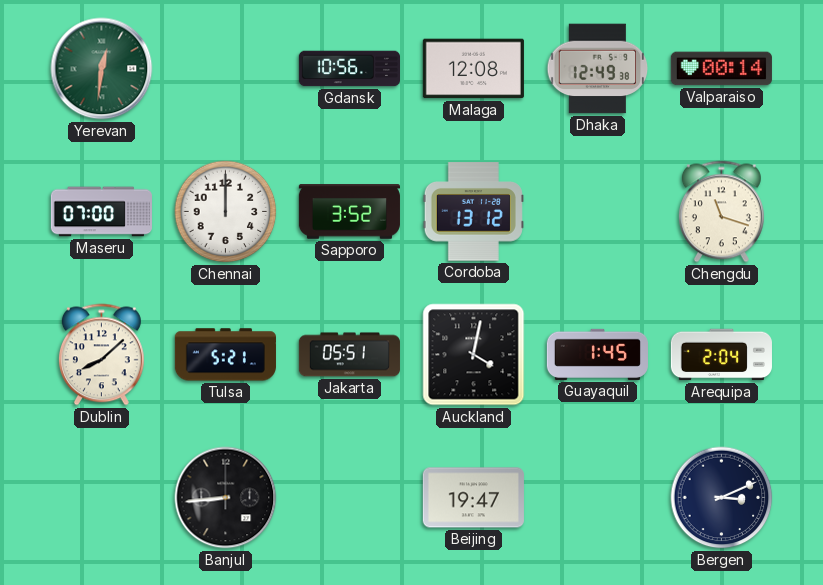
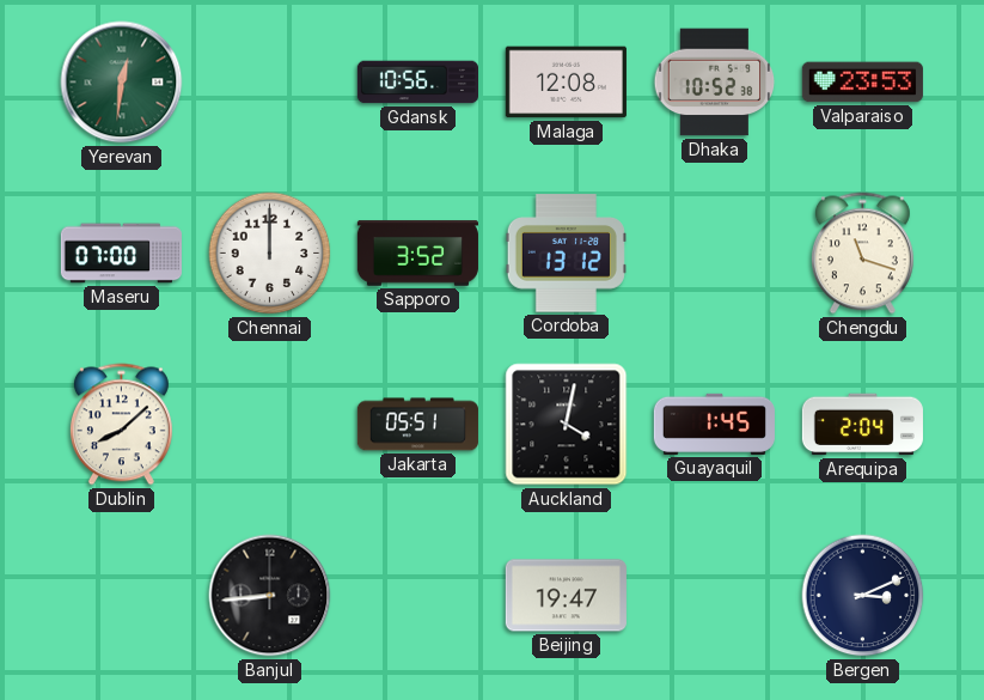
Dhaka: 12:49 -> 10:52
Valparaiso: 00:14 -> 23:53
Tulsa: 5:21 -> none
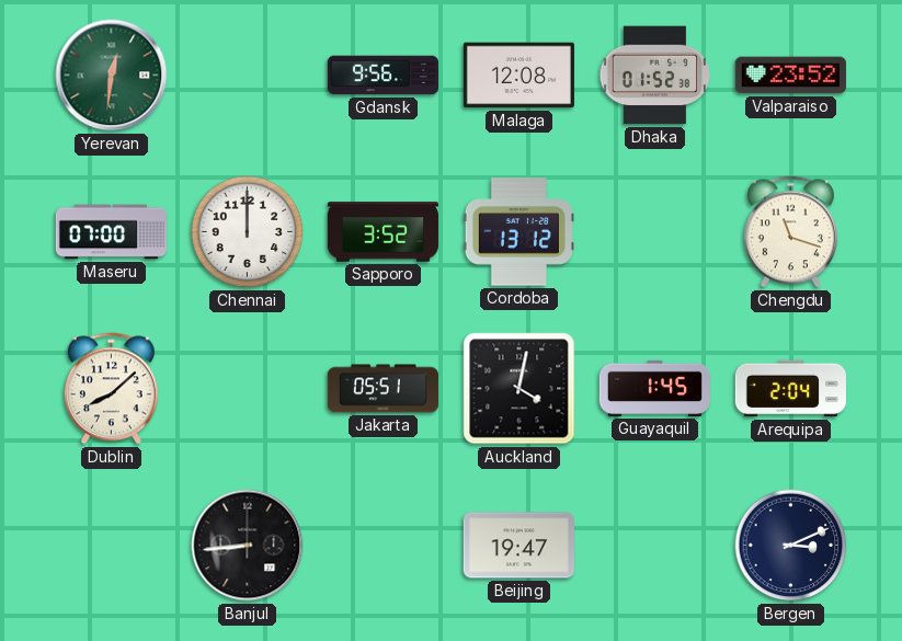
Gdansk: 10:56 -> 9:56
Dhaka: 10:52 -> 01:52
Valparaiso: 23:53 -> 23:52
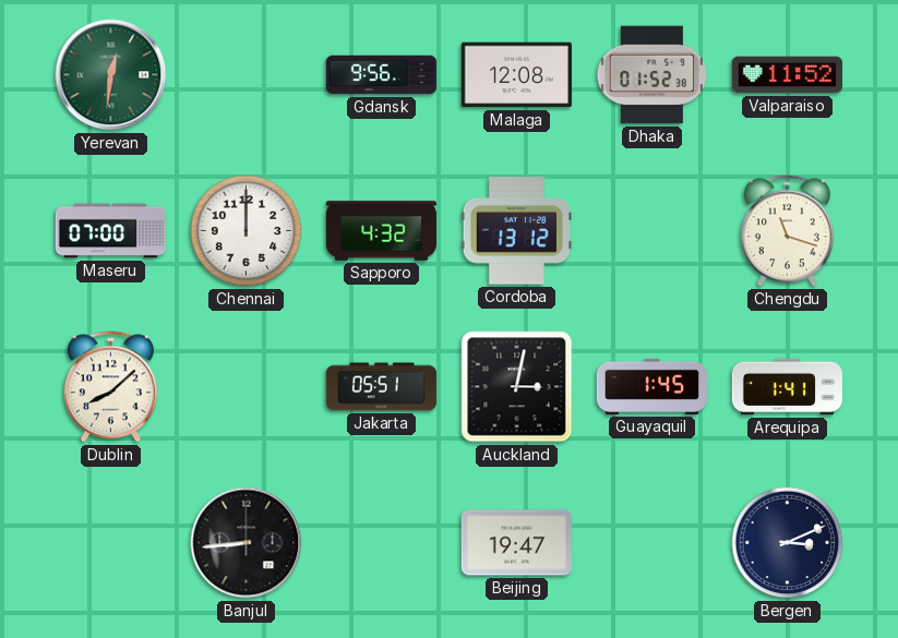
Valparaiso: 23:52 -> 11:52
Sapporo: 3:52 -> 4:32
Auckland: 4:02 -> 3:02
Arequipa: 2:04 -> 1:41
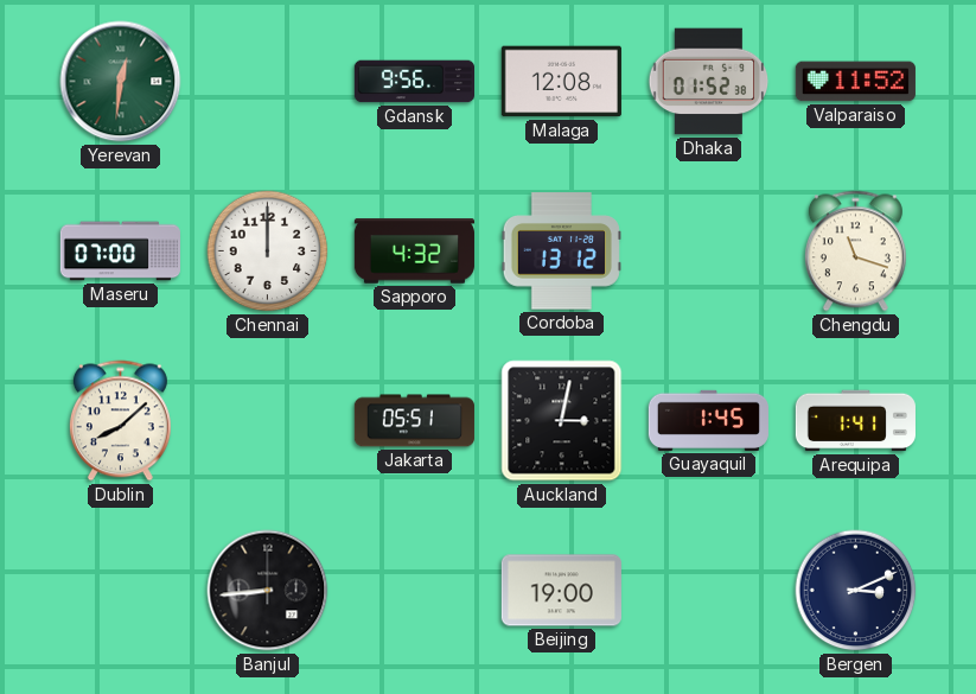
Beijing: 19:47 -> 19:00
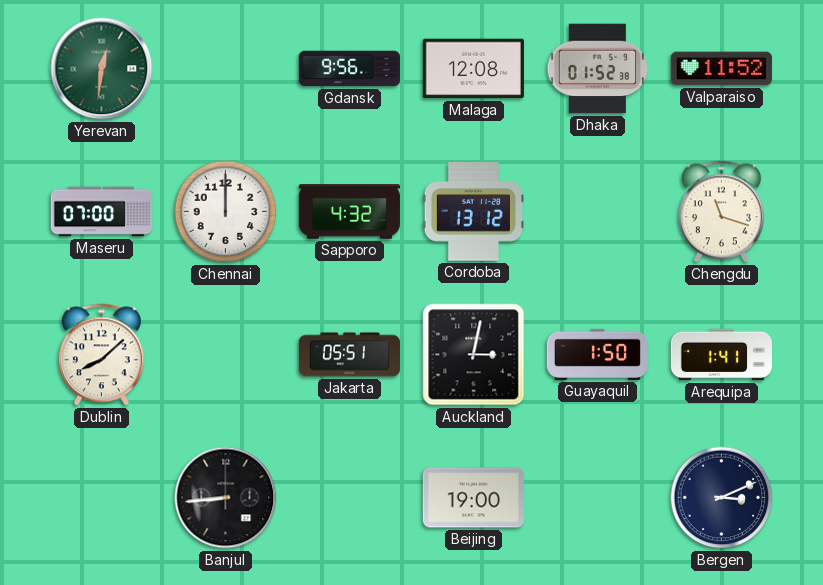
Guayaquil: 1:45 -> 1:50
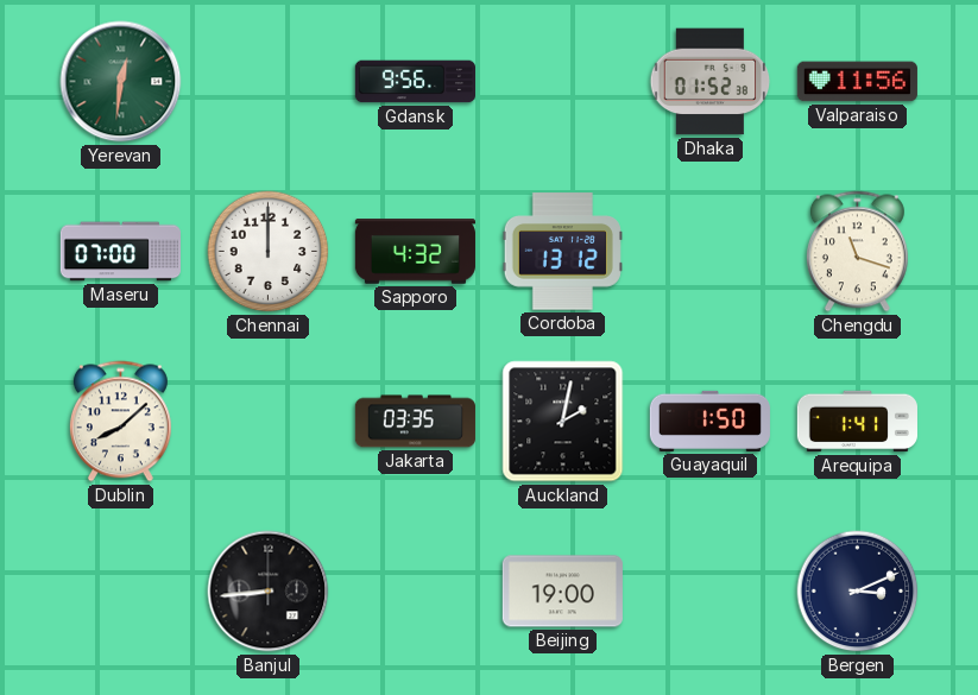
Malaga: 12:08 -> none
Valparaiso: 11:52 -> 11:56
Jakarta: 05:51 -> 03:35
Auckland: 3:02 -> 2:02
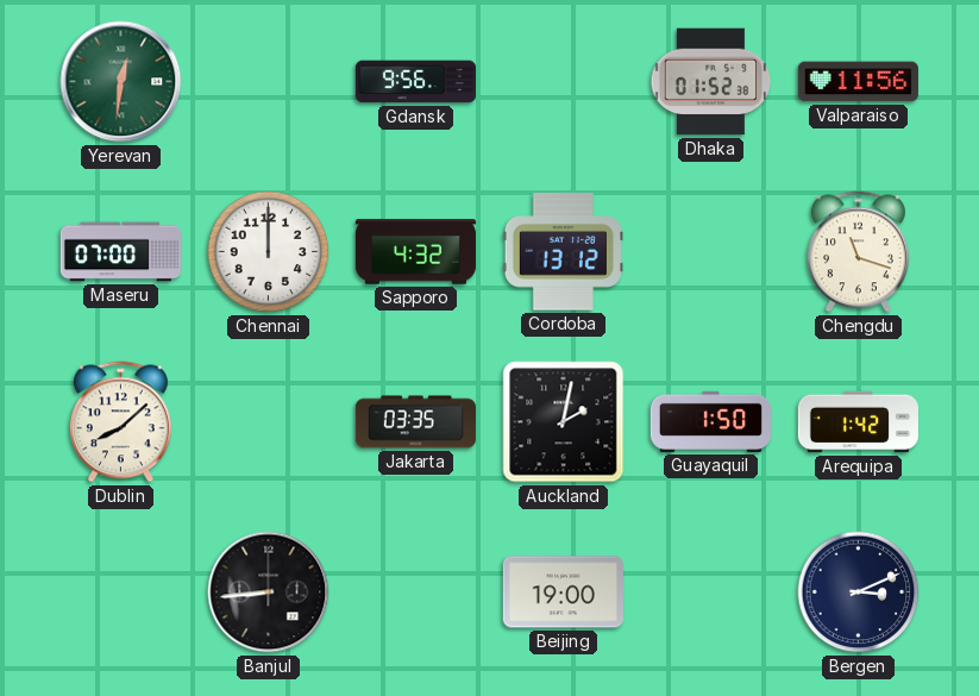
Arequipa: 1:41 -> 1:42
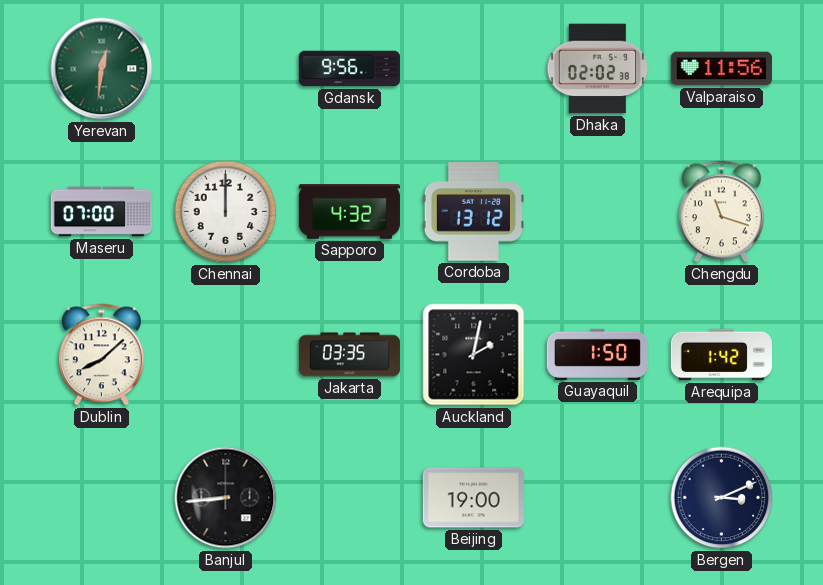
Dhaka: 01:52 -> 02:02
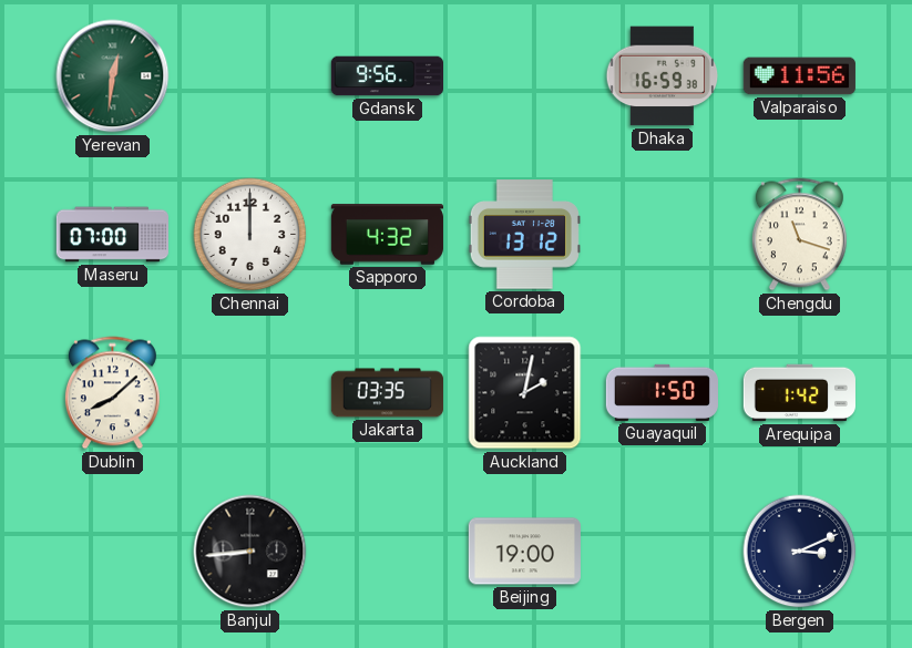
Dhaka: 02:02 -> 16:59
